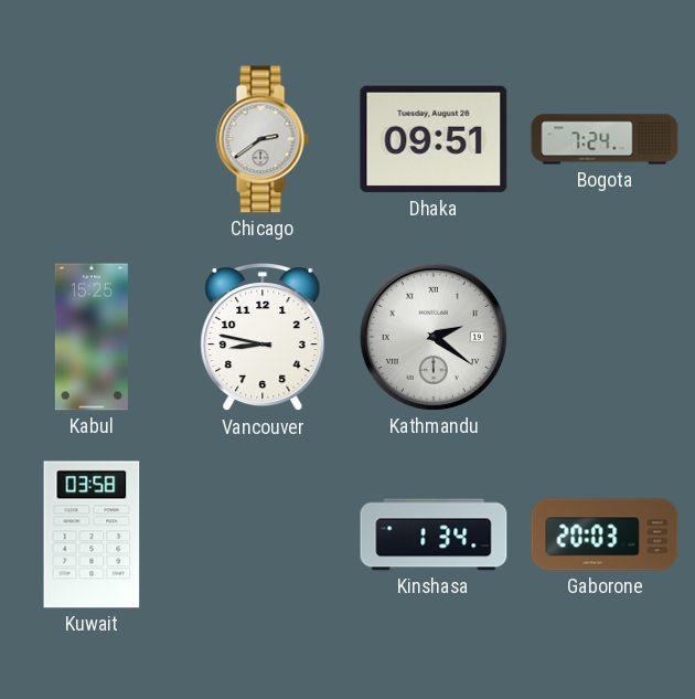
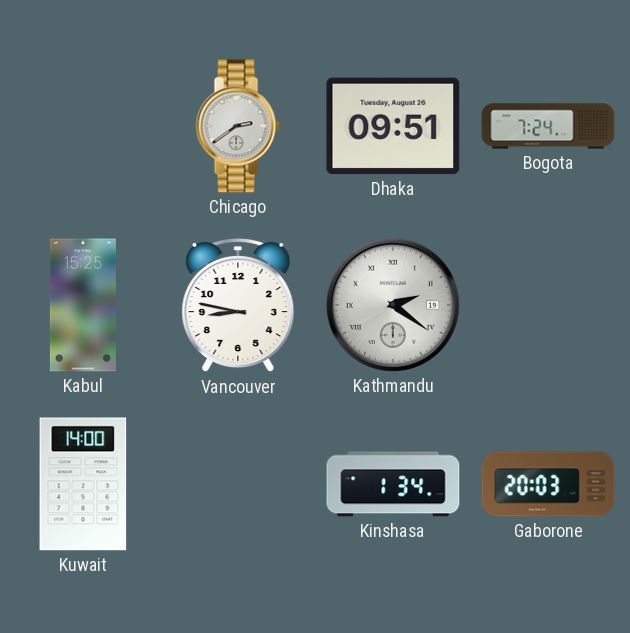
Kuwait: 03:58 -> 14:00
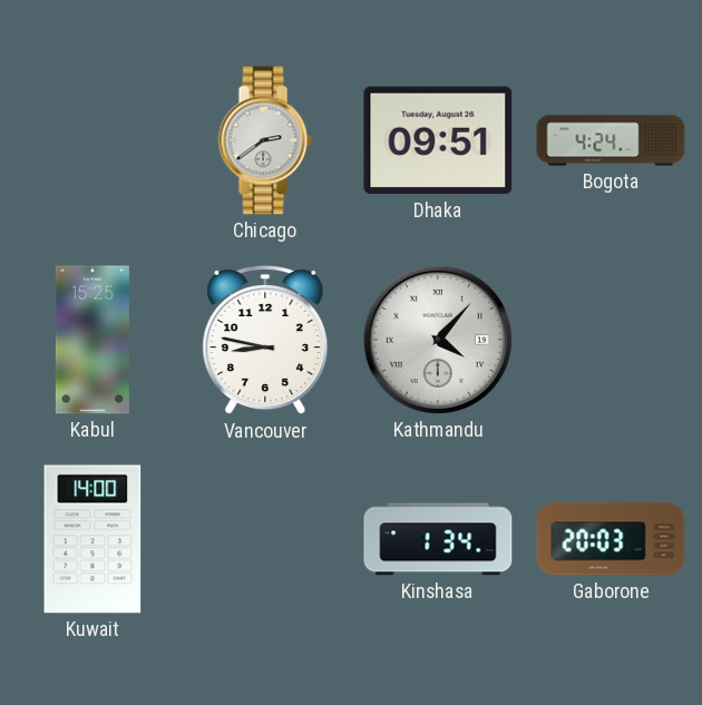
Bogota: 7:24 -> 4:24
Kathmandu: 2:21 -> 4:07
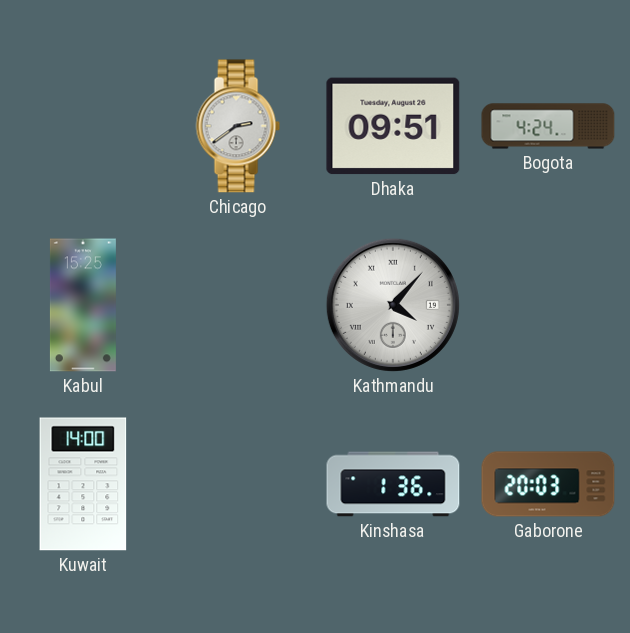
Vancouver: 8:47 -> none
Kinshasa: 1:34 -> 1:36
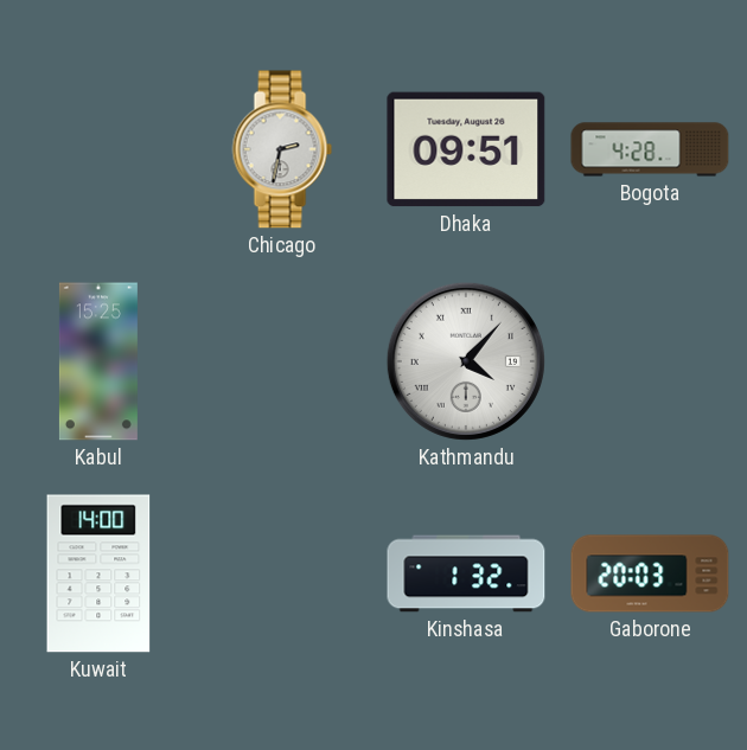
Chicago: 2:39 -> 2:32
Bogota: 4:24 -> 4:28
Kinshasa: 1:36 -> 1:32
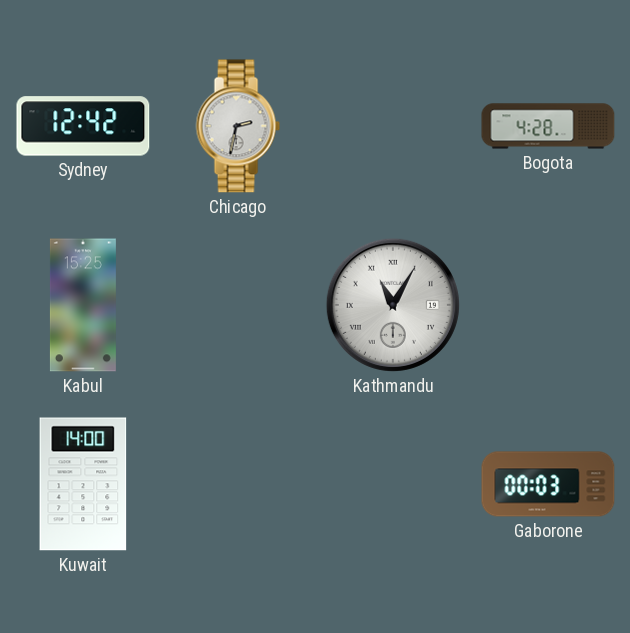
Sydney: none -> 12:42
Dhaka: 09:51 -> none
Kathmandu: 4:07 -> 11:05
Kinshasa: 1:32 -> none
Gaborone: 20:03 -> 00:03
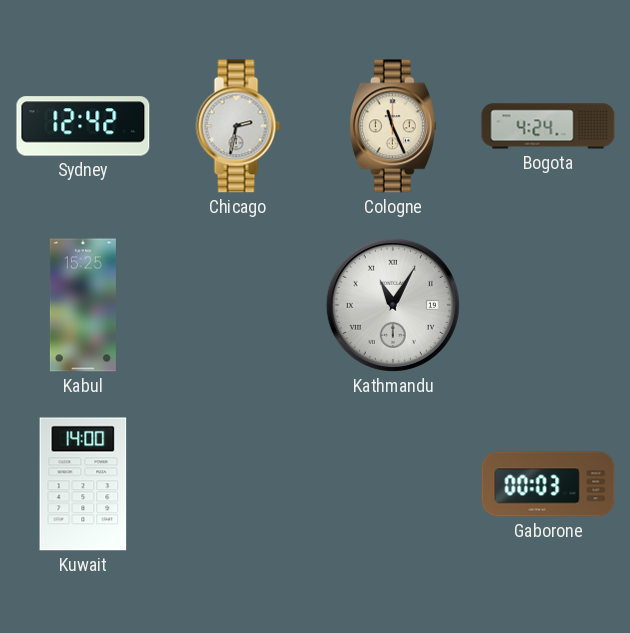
Cologne: none -> 11:26
Bogota: 4:28 -> 4:24
